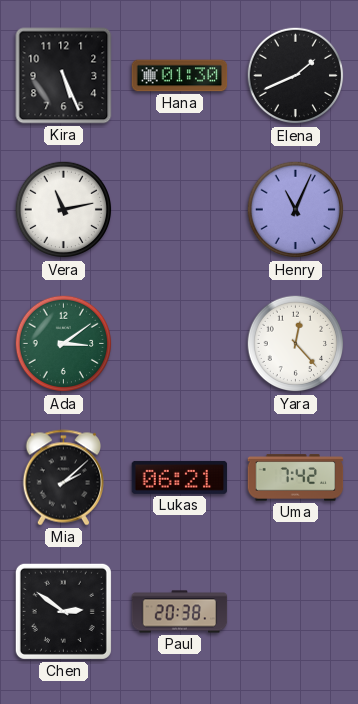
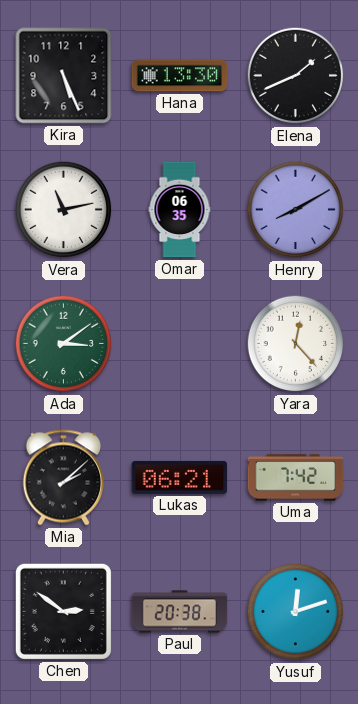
Hana: 01:30 -> 13:30
Omar: none -> 06:35
Henry: 11:04 -> 8:10
Yusuf: none -> 12:12
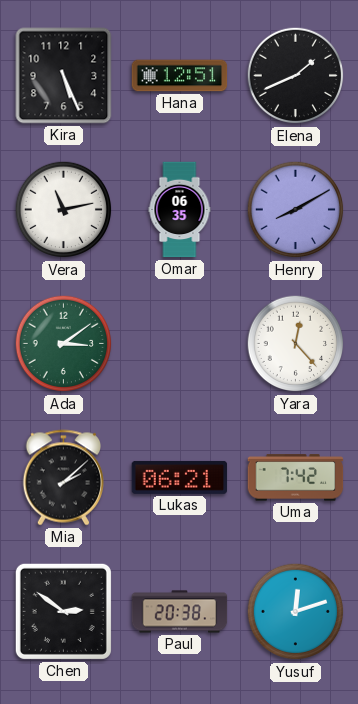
Hana: 13:30 -> 12:51
